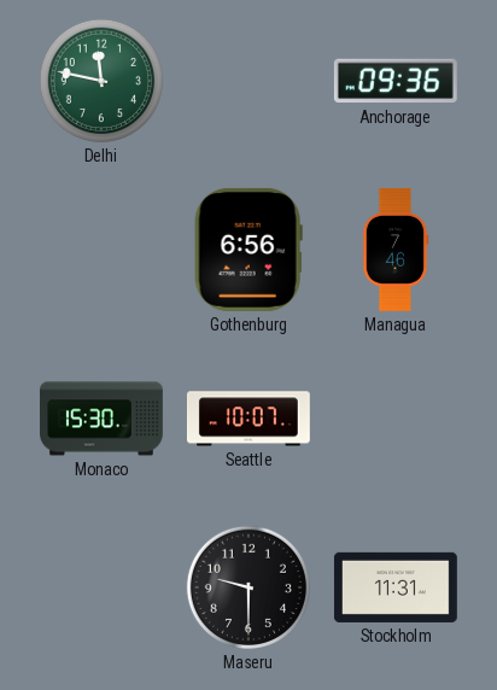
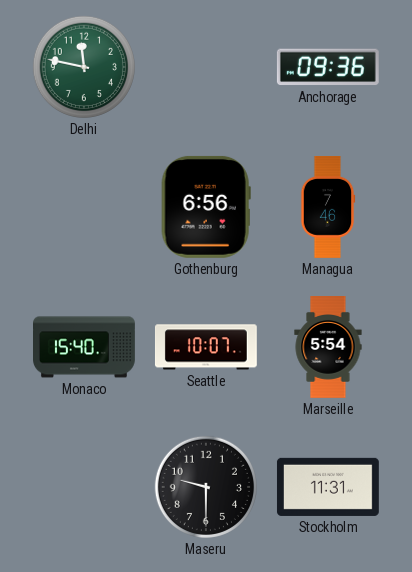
Monaco: 15:30 -> 15:40
Marseille: none -> 5:54
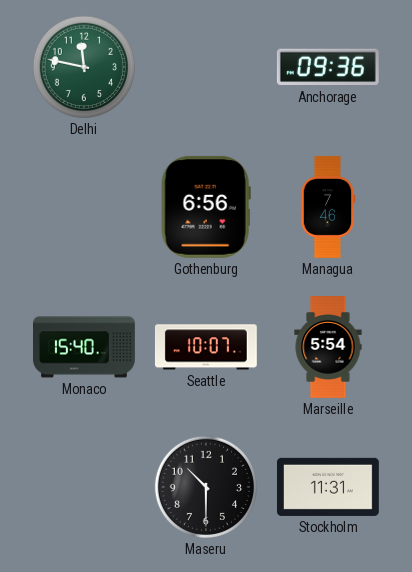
Maseru: 9:30 -> 10:30
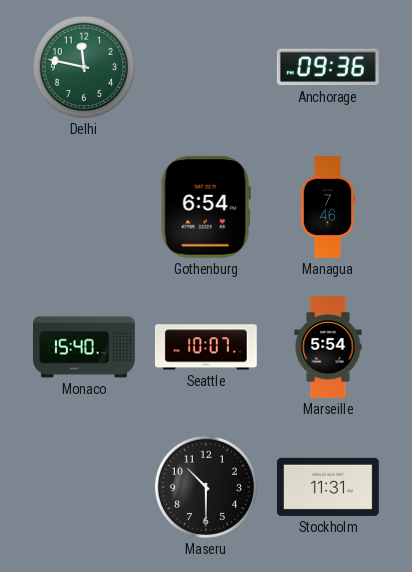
Gothenburg: 6:56 -> 6:54
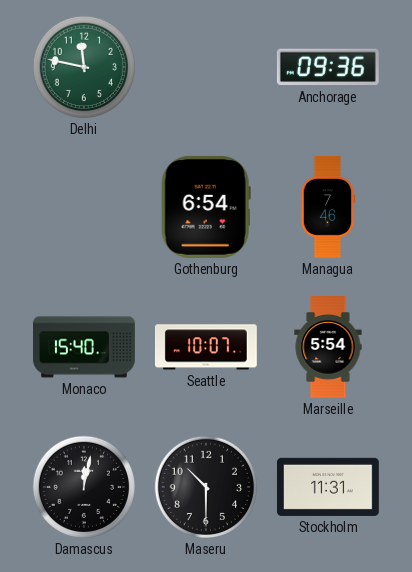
Damascus: none -> 12:02
